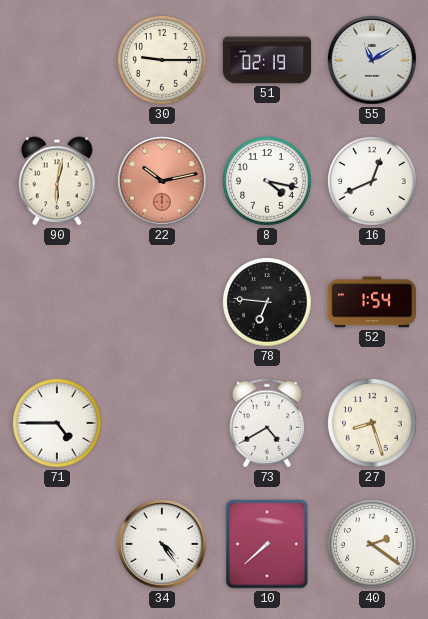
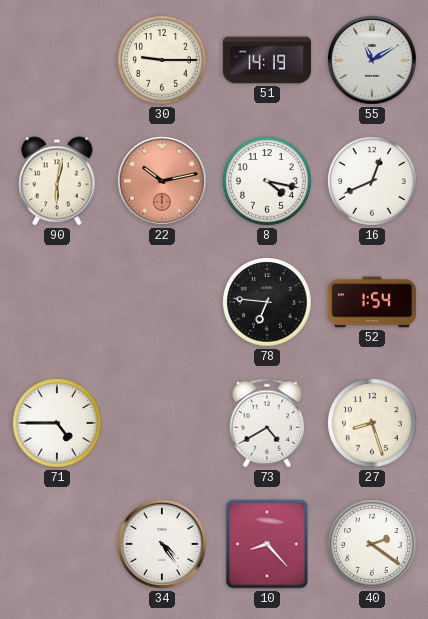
51: 02:19 -> 14:19
10: 7:38 -> 8:23
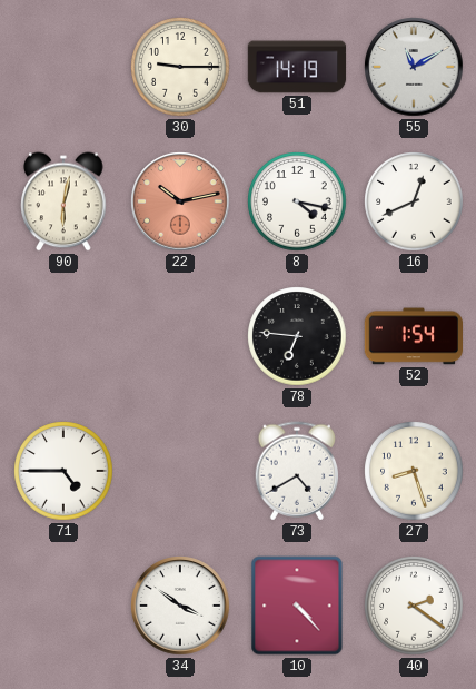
34: 4:24 -> 3:51
10: 8:23 -> 4:23
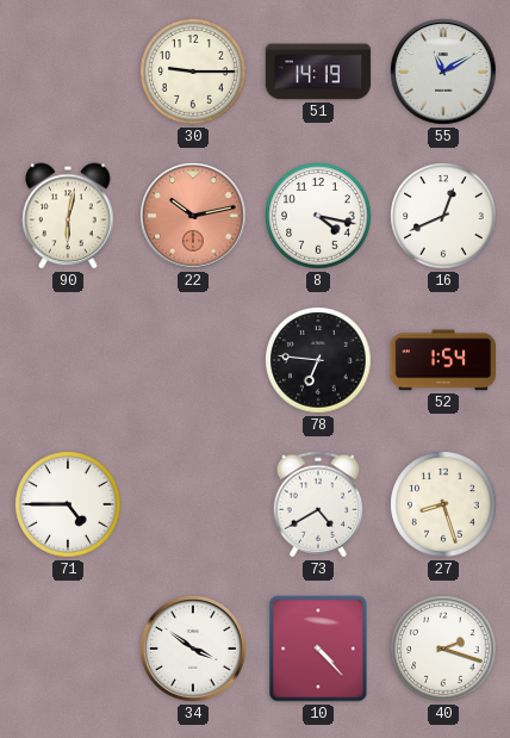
40: 2:21 -> 2:18
